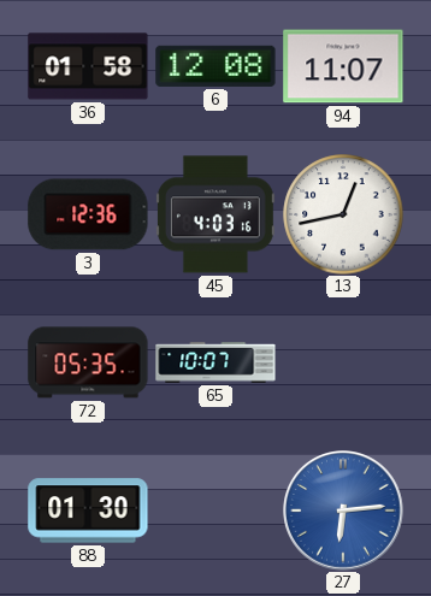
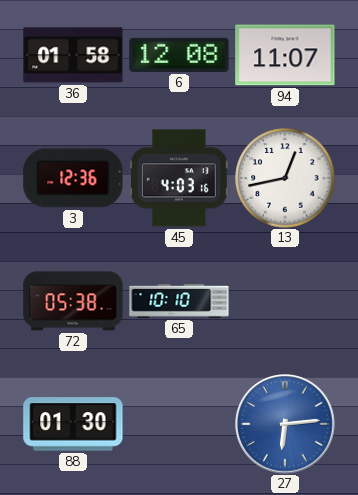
72: 05:35 -> 05:38
65: 10:07 -> 10:10
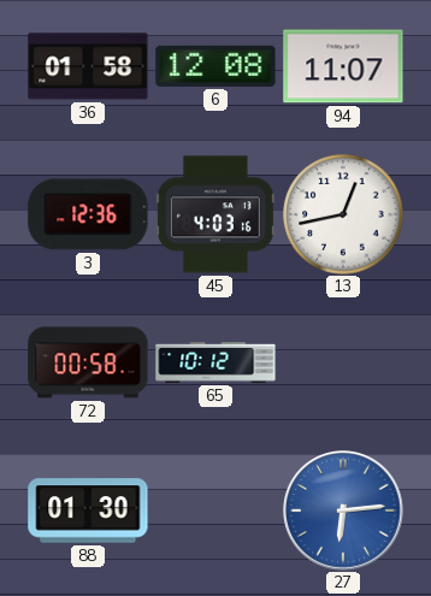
72: 05:38 -> 00:58
65: 10:10 -> 10:12
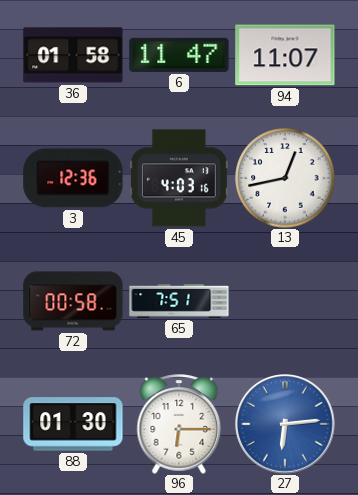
6: 12:08 -> 11:47
65: 10:12 -> 7:51
96: none -> 6:15
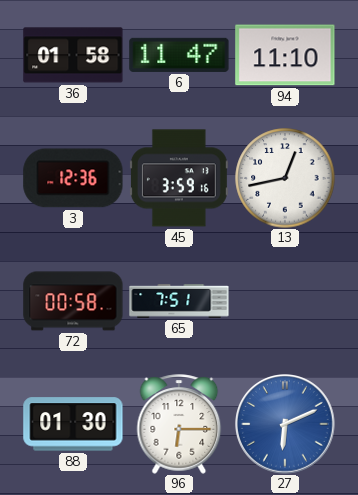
94: 11:07 -> 11:10
45: 4:03 -> 3:59
27: 6:14 -> 6:11
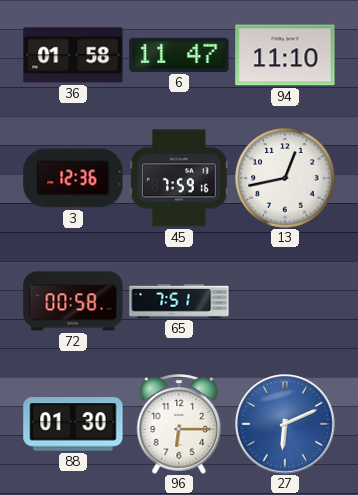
45: 3:59 -> 7:59
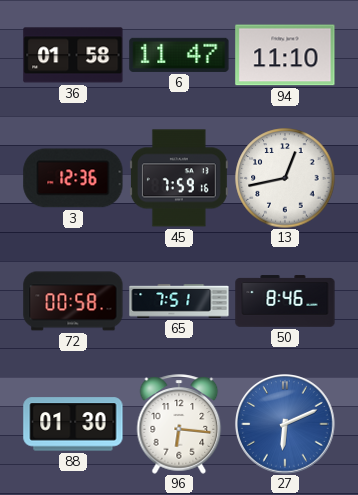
50: none -> 8:46
96: 6:15 -> 6:16
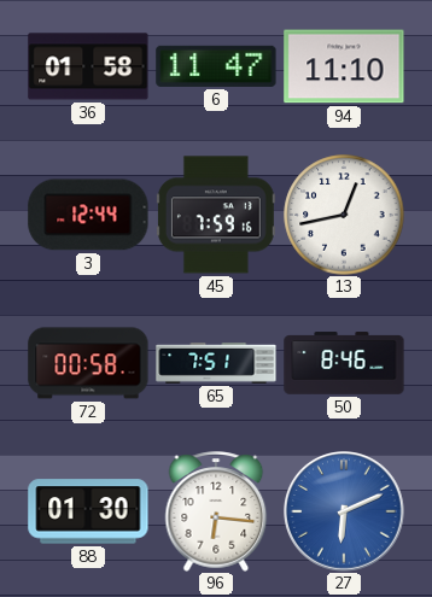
3: 12:36 -> 12:44
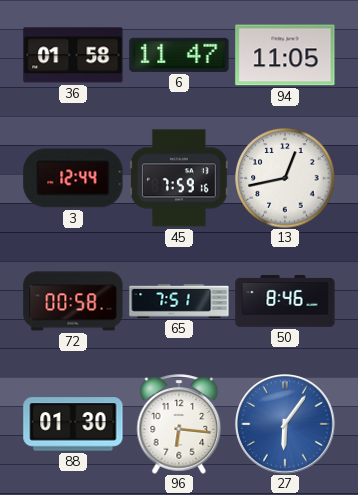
94: 11:10 -> 11:05
27: 6:11 -> 6:06
